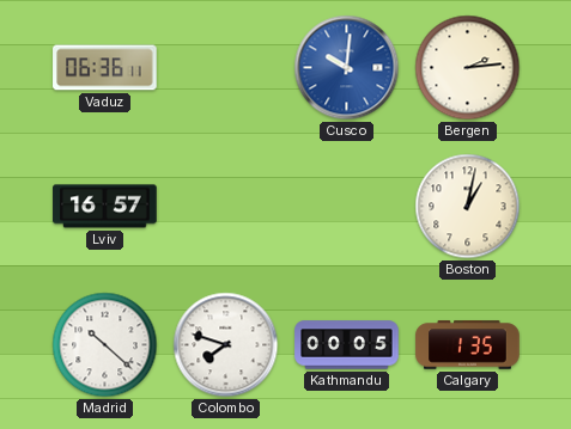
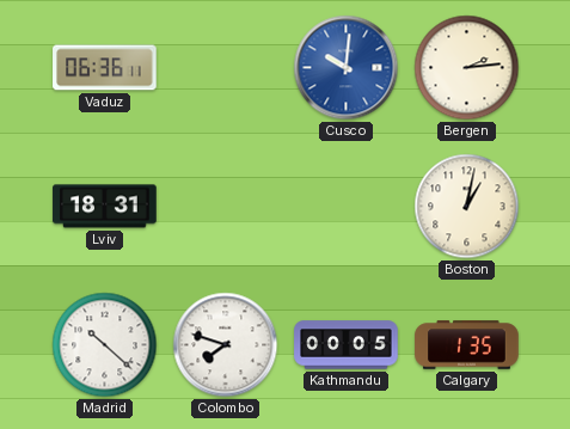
Lviv: 16:57 -> 18:31
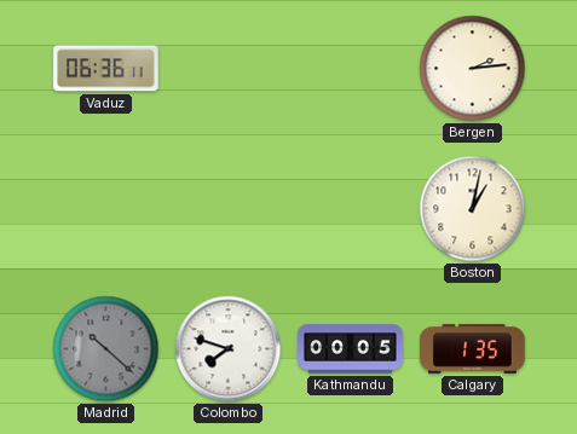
Cusco: 10:01 -> none
Lviv: 18:31 -> none
Madrid dial: white -> grey
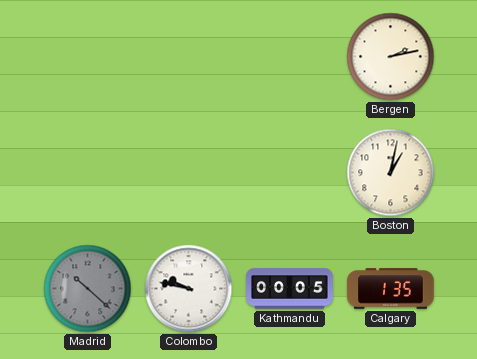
Vaduz: 06:36 -> none
Bergen: 2:14 -> 2:13
Colombo: 7:48 -> 9:47
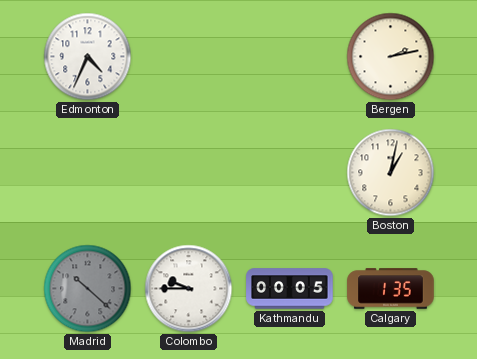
Edmonton: none -> 4:34
Colombo: 9:47 -> 9:45
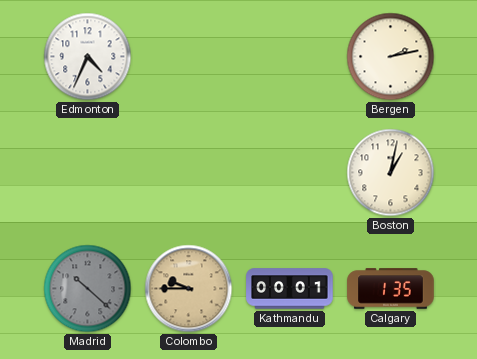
Colombo dial: white -> champagne
Kathmandu: 00:05 -> 00:01
